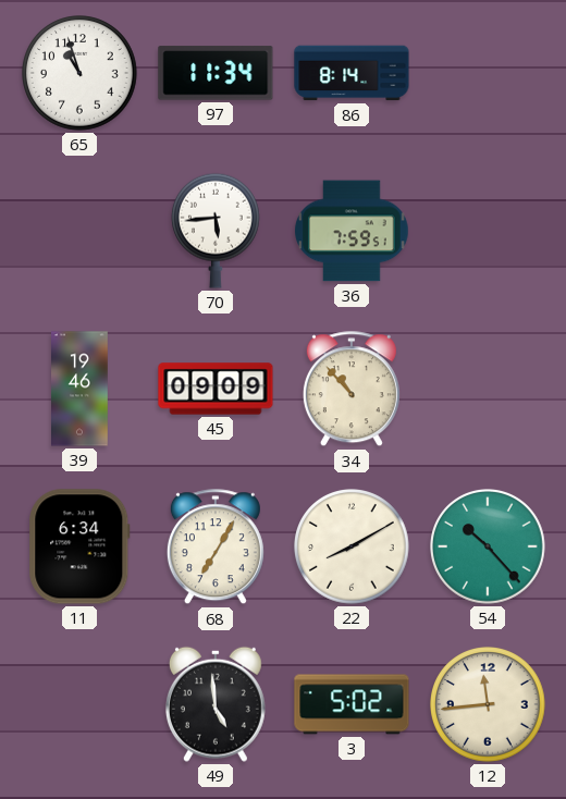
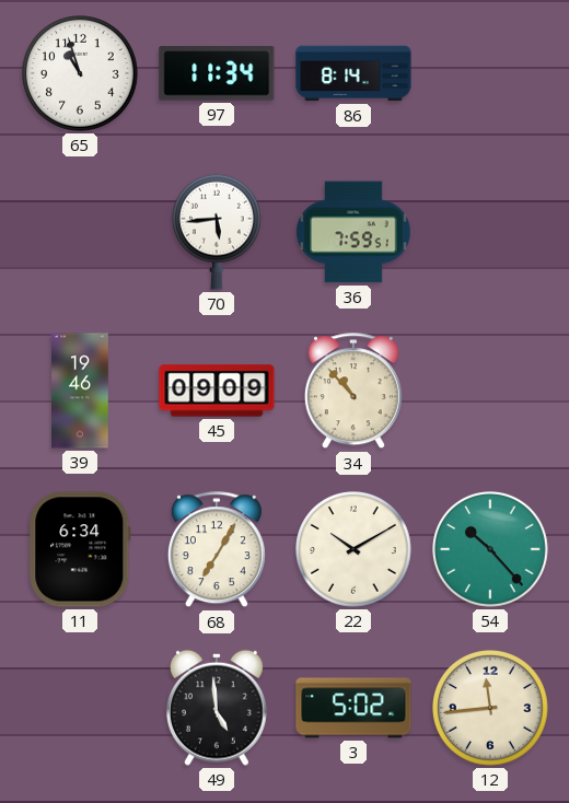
22: 8:10 -> 10:10
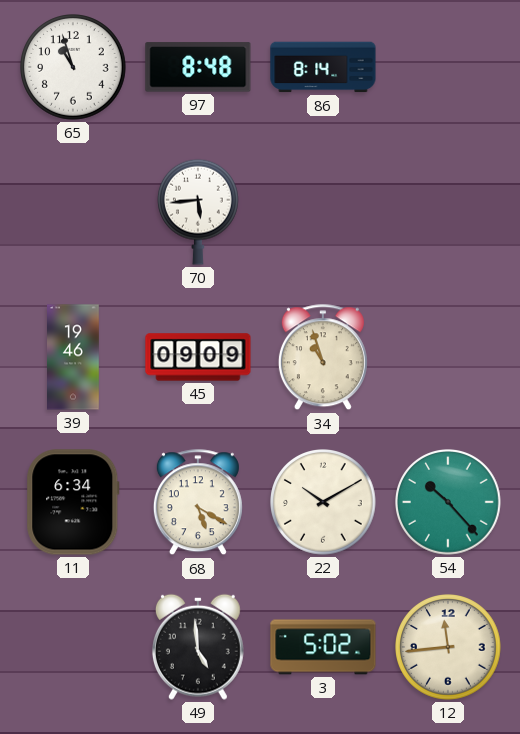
97: 11:34 -> 8:48
36: 7:59 -> none
34: 10:53 -> 10:57
68: 7:05 -> 5:20
